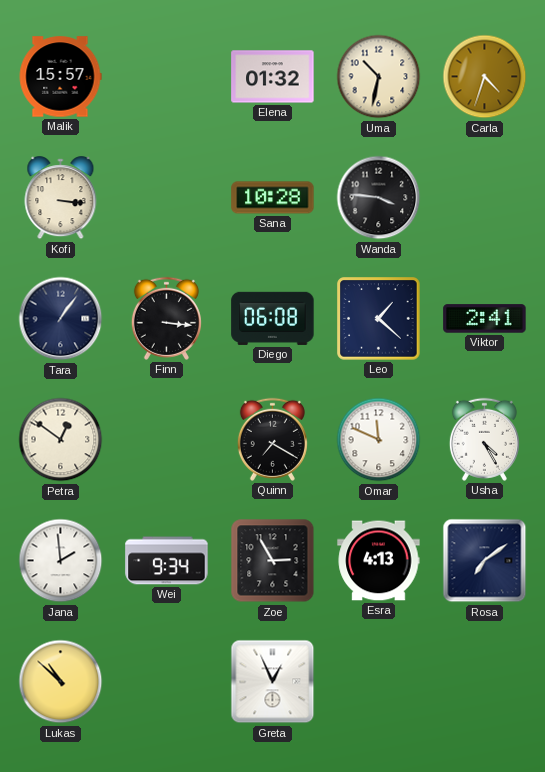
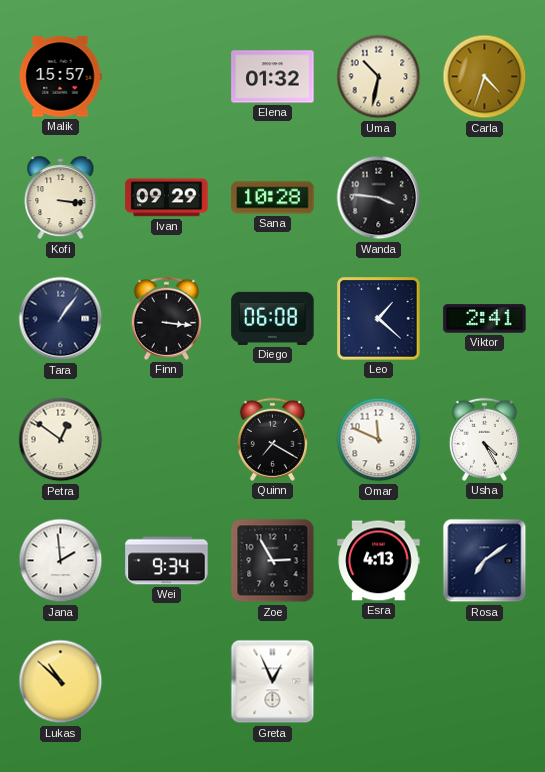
Ivan: none -> 09:29
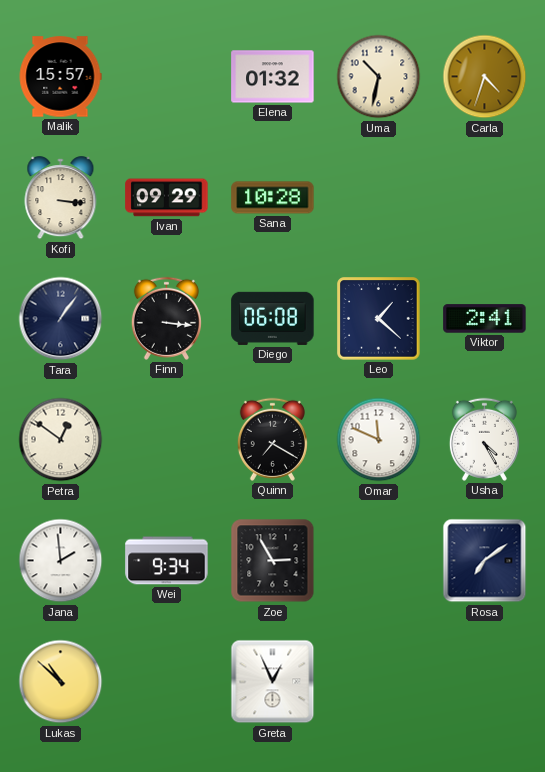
Wanda: 3:46 -> none
Esra: 4:13 -> none
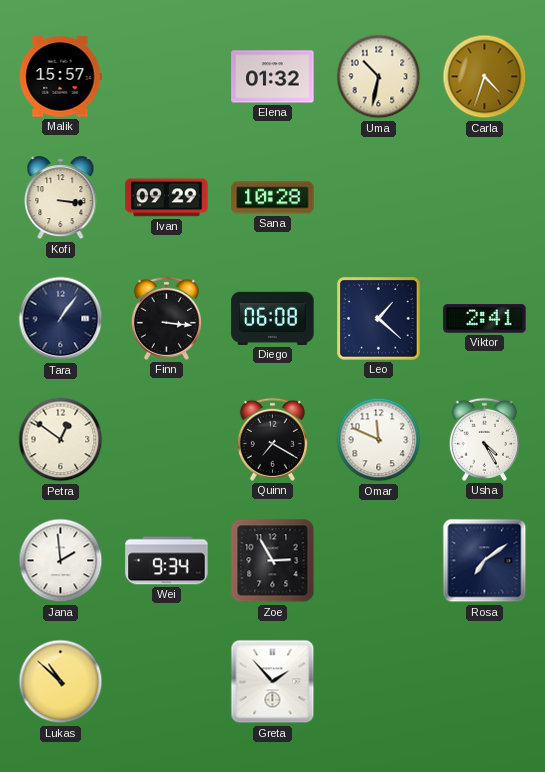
Greta: 12:56 -> 1:53
